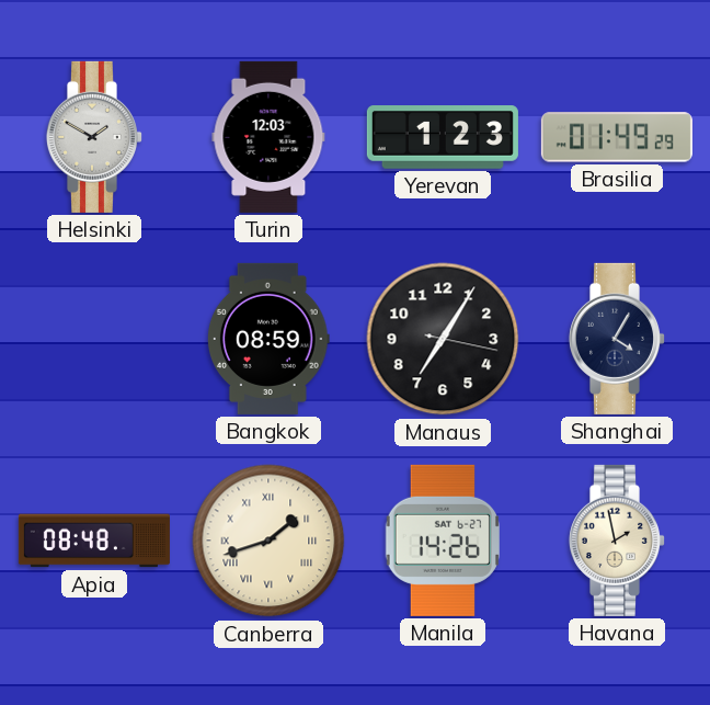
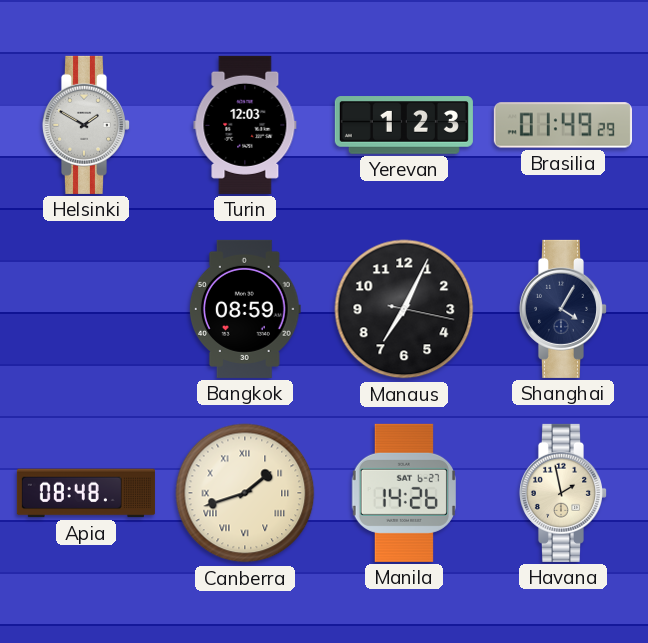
Manaus: 7:05 -> 7:04
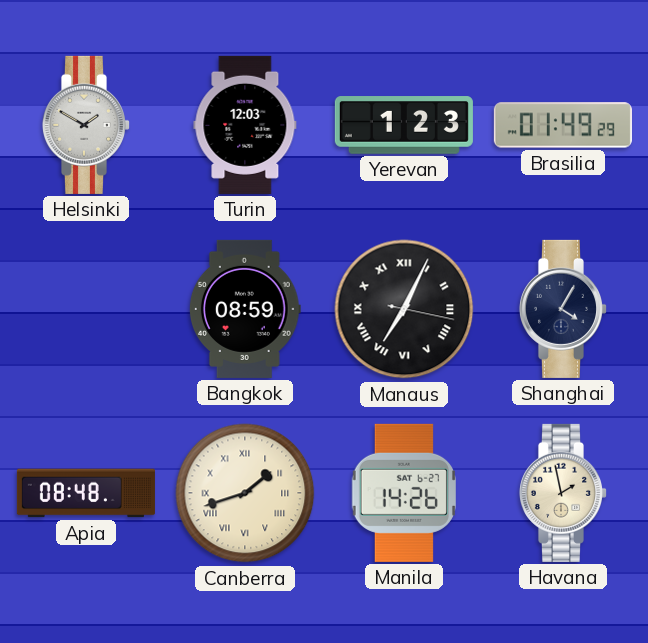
Manaus numerals: Arabic -> Roman
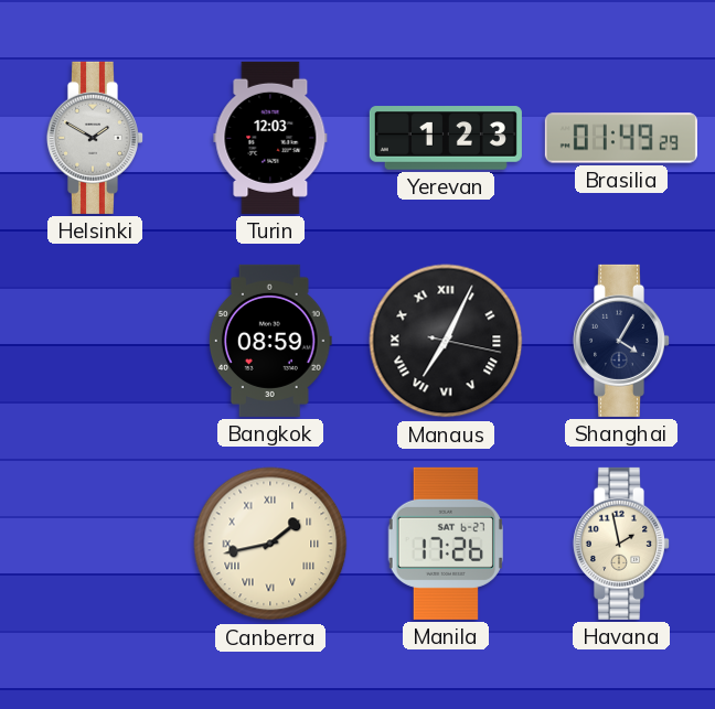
Apia: 08:48 -> none
Canberra: 1:42 -> 1:43
Manila: 14:26 -> 17:26
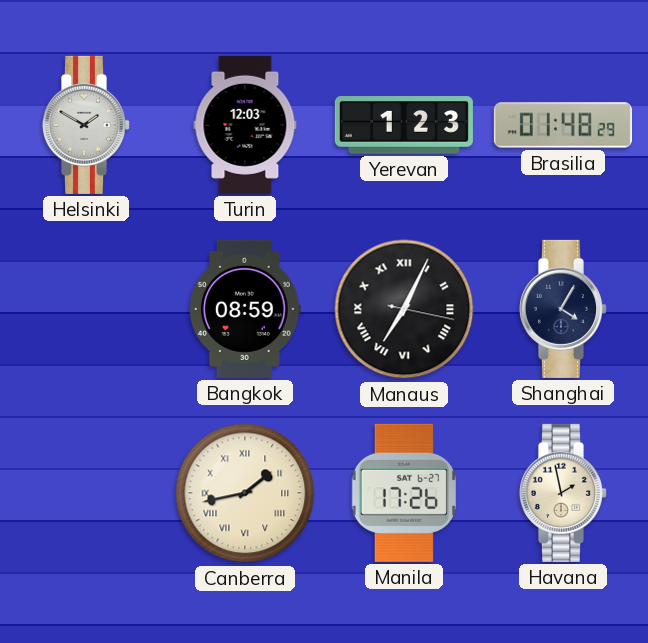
Brasilia: 01:49 -> 01:48
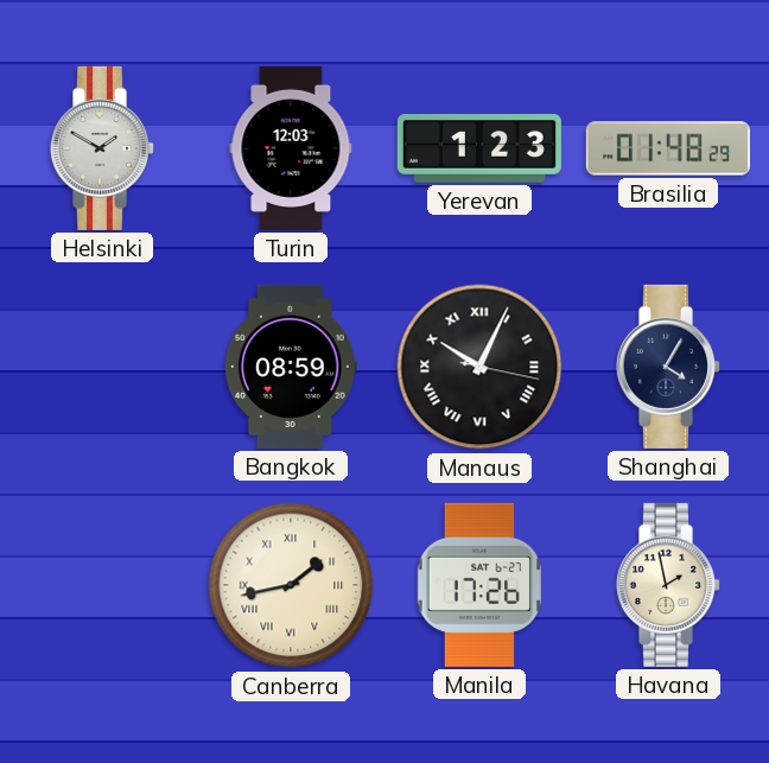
Manaus: 7:04 -> 10:04
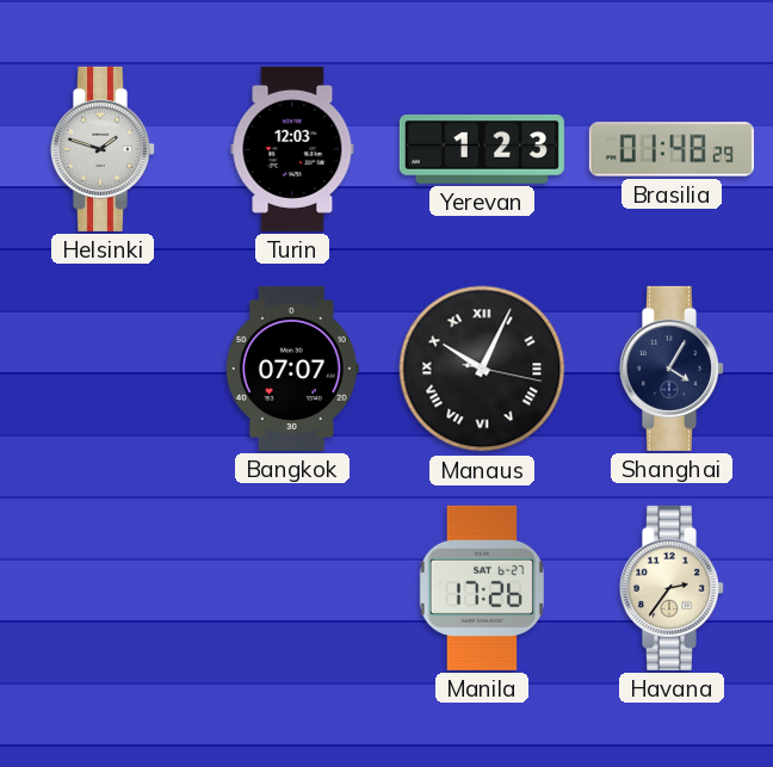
Helsinki: 1:50 -> 1:48
Bangkok: 08:59 -> 07:07
Canberra: 1:43 -> none
Havana: 1:58 -> 2:36
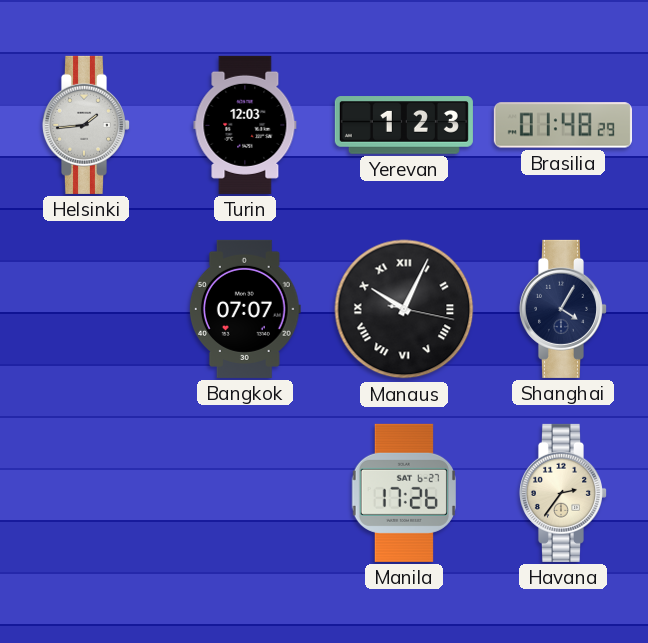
Helsinki: 1:48 -> 1:44
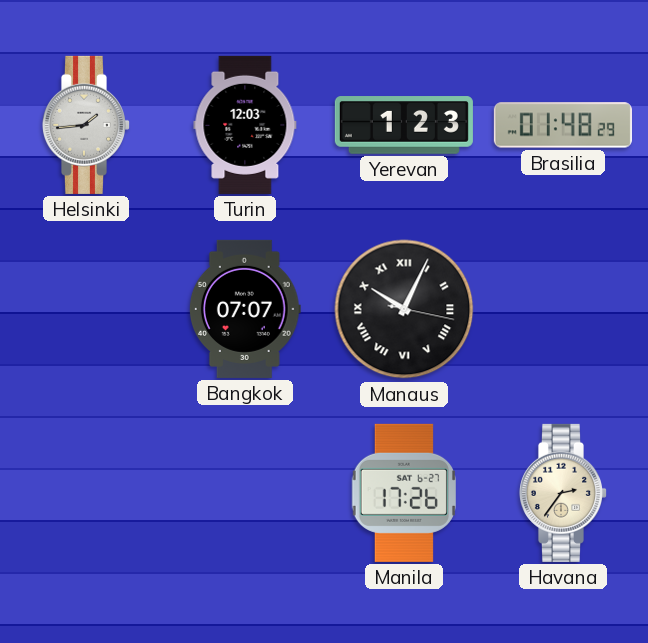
Shanghai: 4:05 -> none
